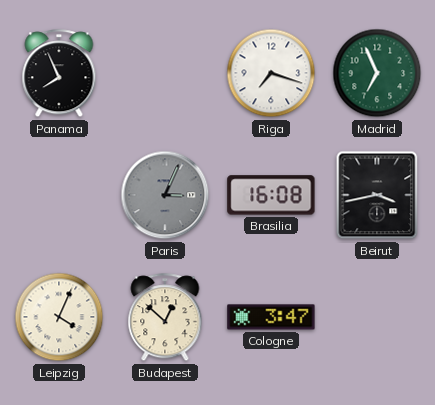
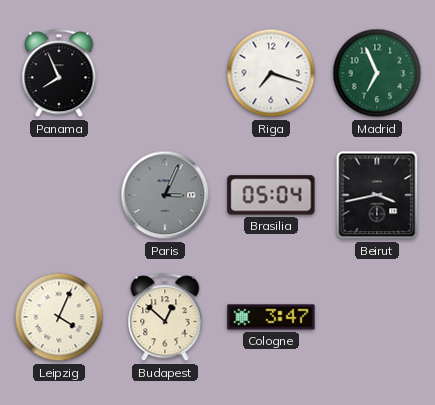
Brasilia: 16:08 -> 05:04
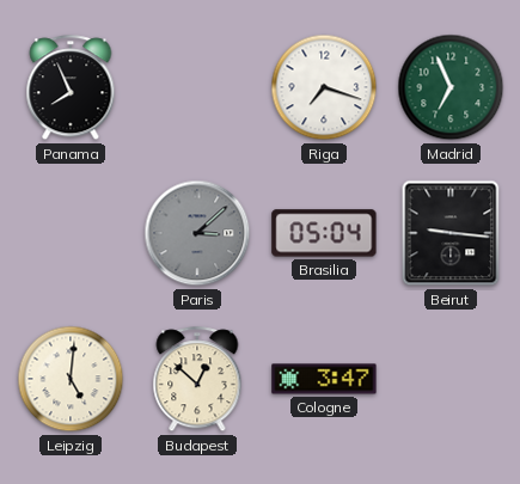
Paris: 3:04 -> 3:08
Beirut: 3:43 -> 9:16
Leipzig: 4:04 -> 5:01
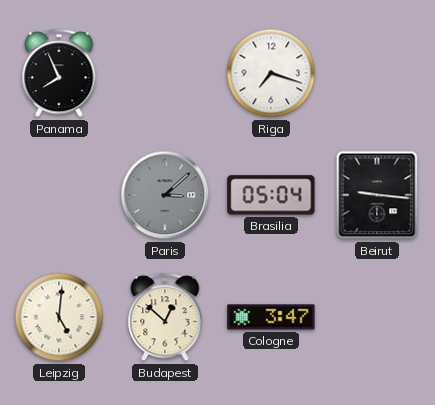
Madrid: 6:56 -> none
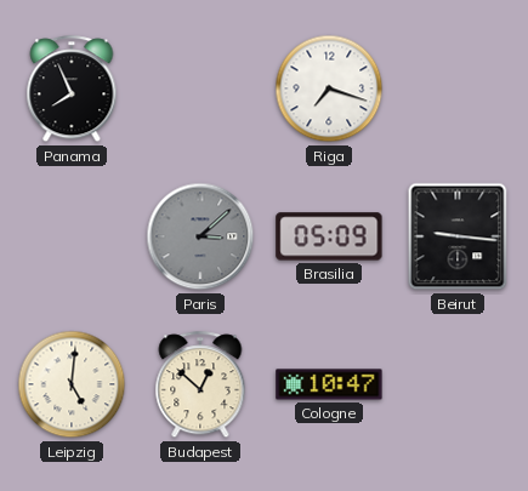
Brasilia: 05:04 -> 05:09
Cologne: 3:47 -> 10:47
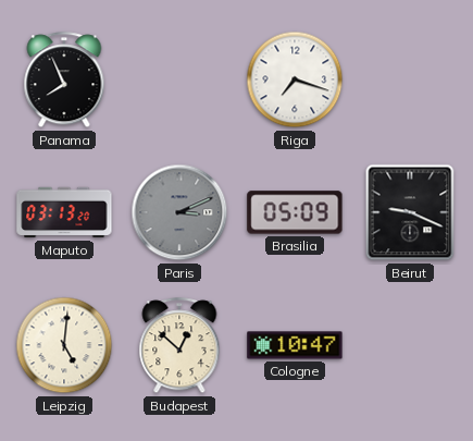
Maputo: none -> 03:13
Paris: 3:08 -> 3:11
Beirut: 9:16 -> 9:19
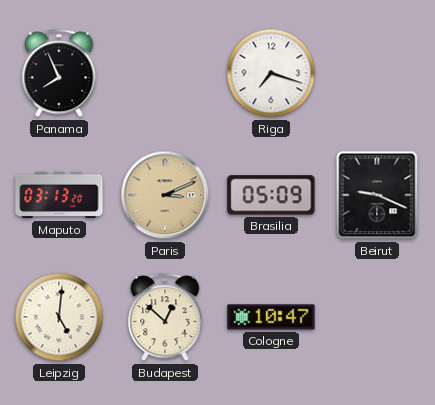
Paris dial: grey -> champagne
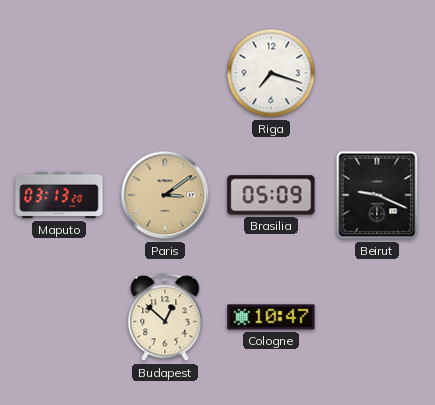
Panama: 7:56 -> none
Paris: 3:11 -> 3:09
Leipzig: 5:01 -> none
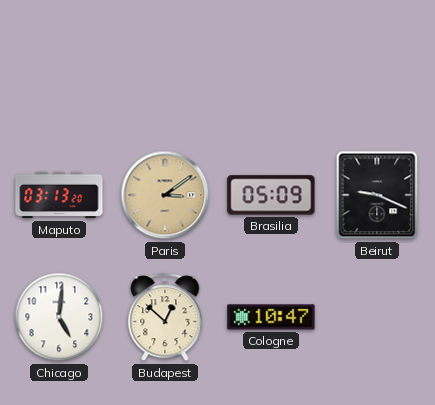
Riga: 7:18 -> none
Chicago: none -> 5:01
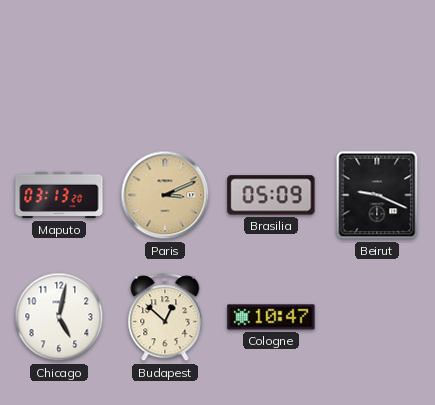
Paris: 3:09 -> 3:11
Chicago: 5:01 -> 5:02
